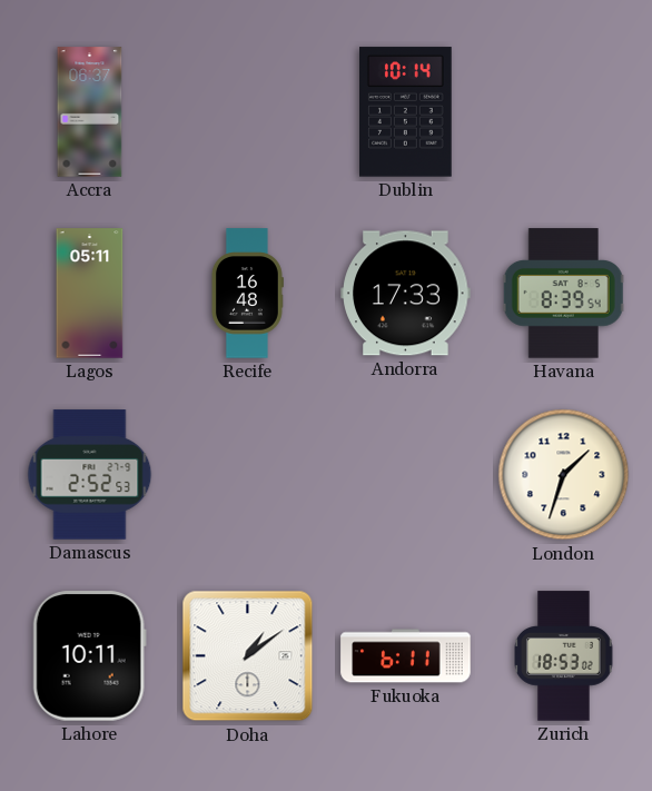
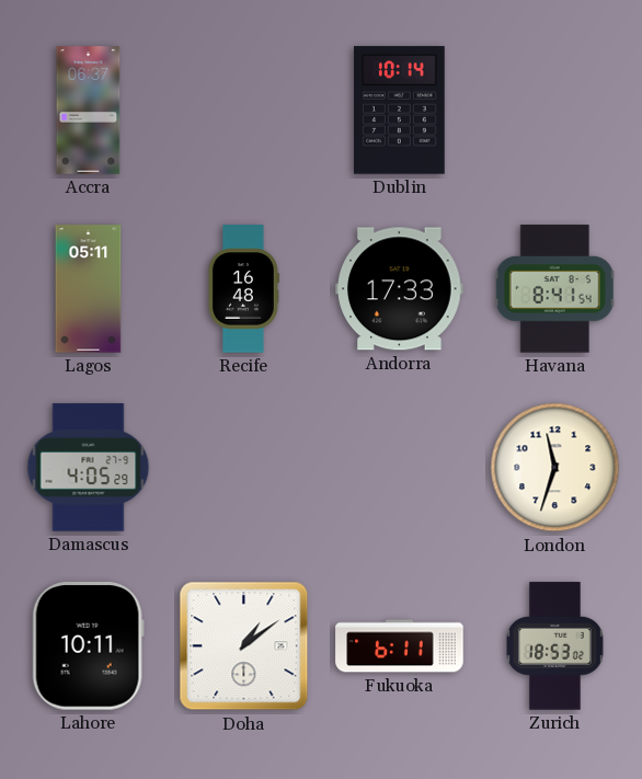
Havana: 8:39 -> 8:41
Damascus: 2:52 -> 4:05
London: 1:33 -> 11:33
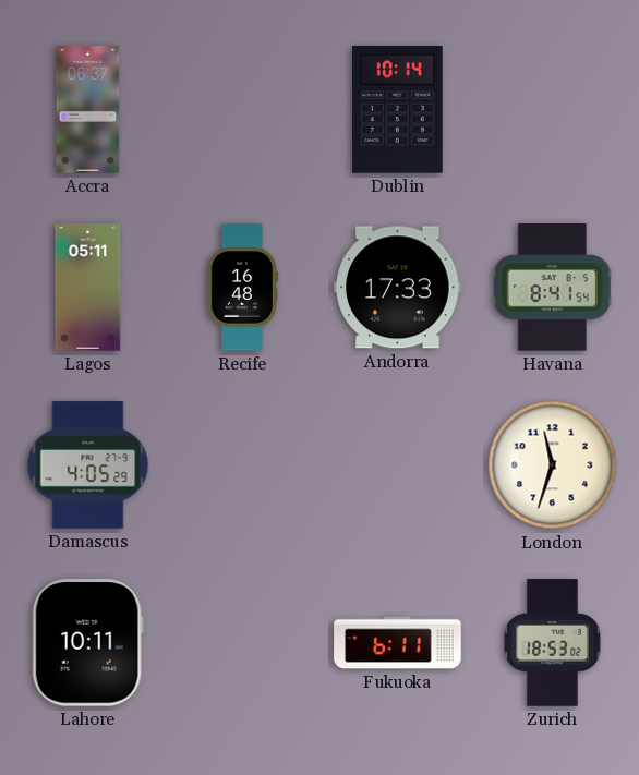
Doha: 1:09 -> none
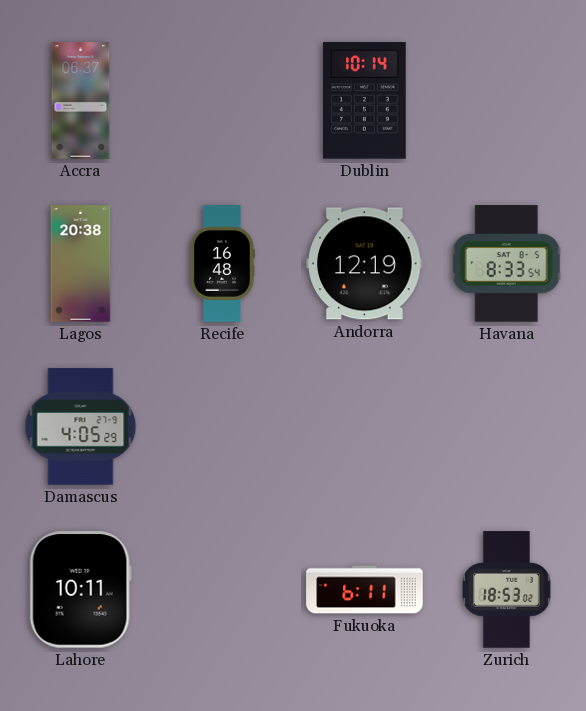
Lagos: 05:11 -> 20:38
Andorra: 17:33 -> 12:19
Havana: 8:41 -> 8:33
London: 11:33 -> none
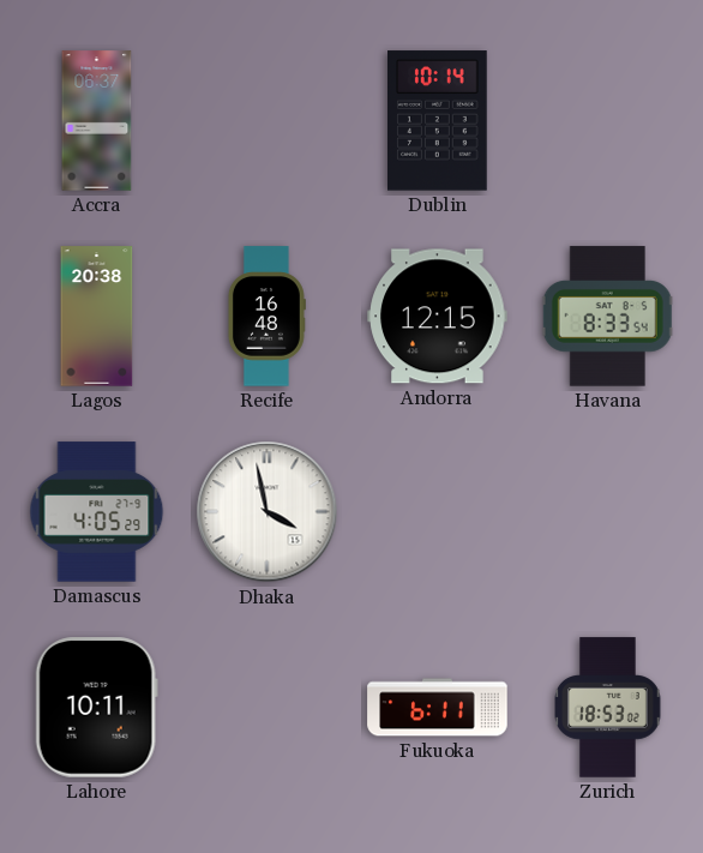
Andorra: 12:19 -> 12:15
Dhaka: none -> 3:58
